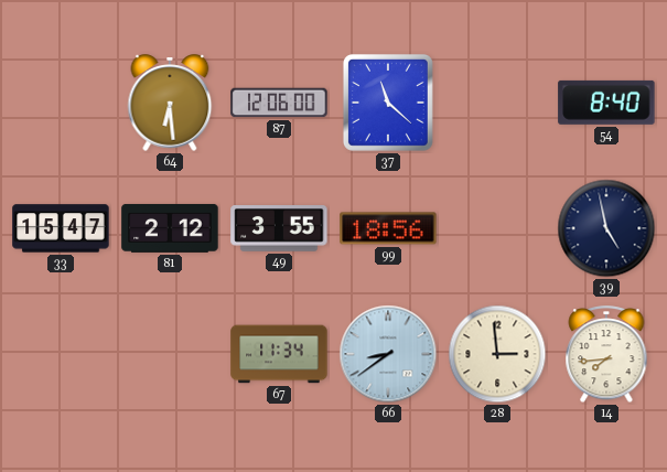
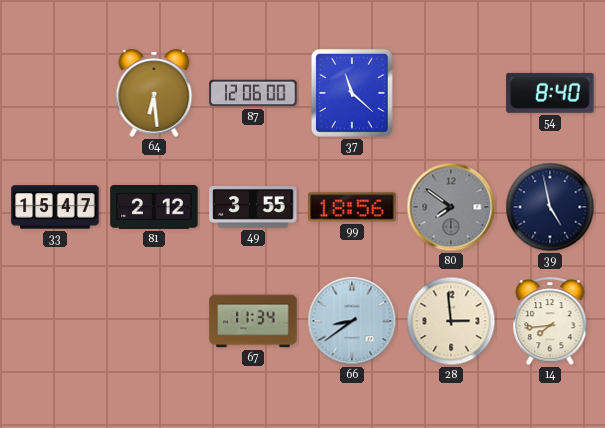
80: none -> 7:51
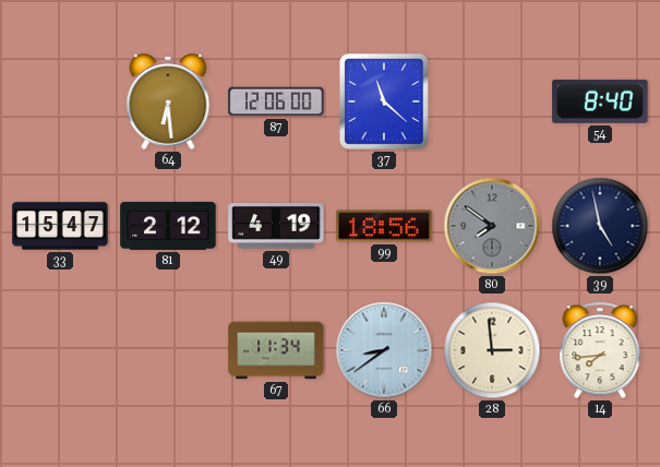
49: 3:55 -> 4:19
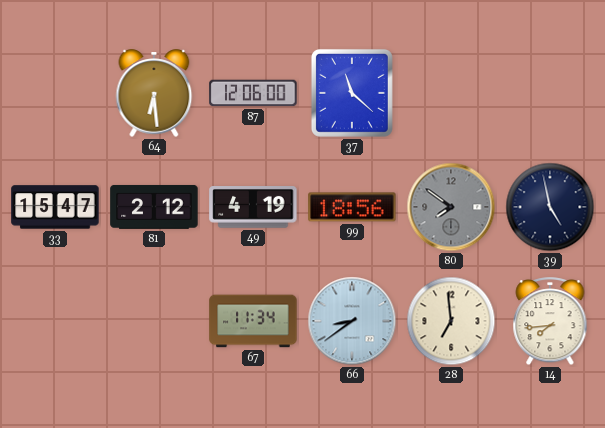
54: 8:40 -> none
28: 2:59 -> 6:59
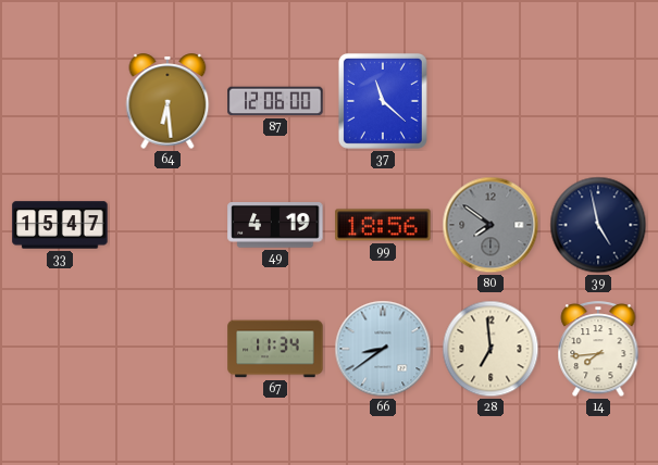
81: 2:12 -> none
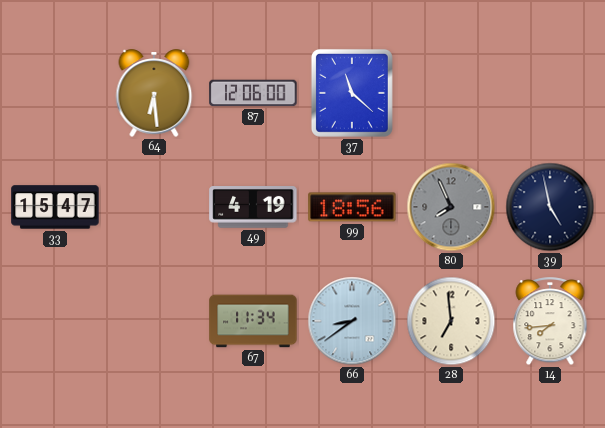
80: 7:51 -> 7:56
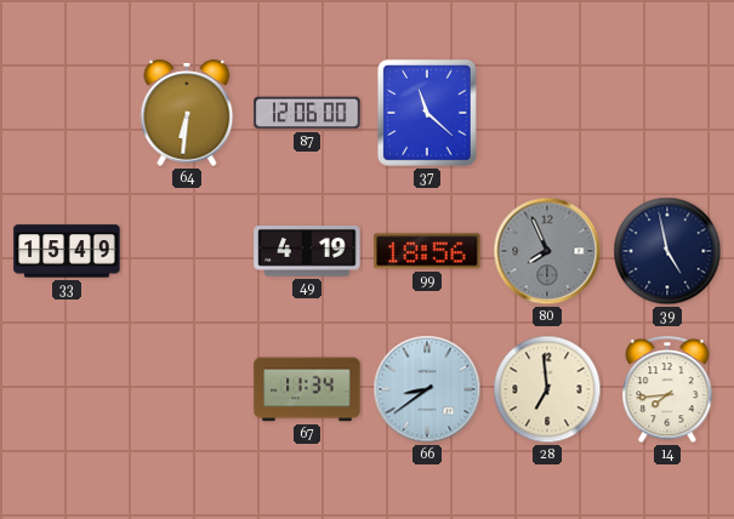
64: 6:29 -> 6:31
33: 15:47 -> 15:49
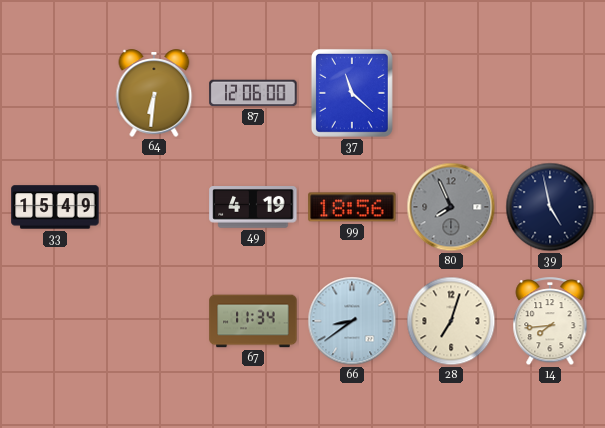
28: 6:59 -> 7:03
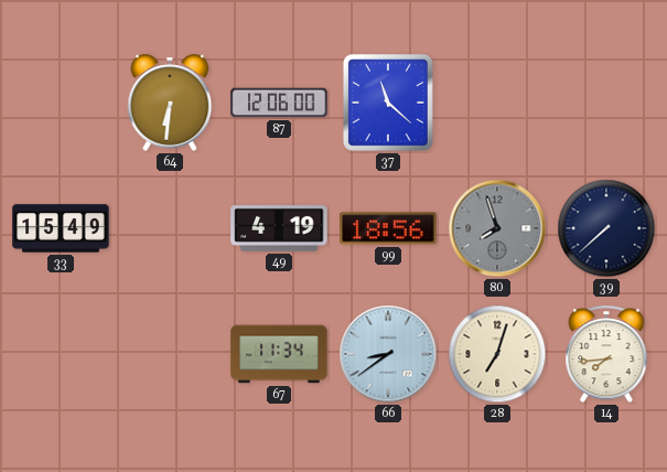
80: 7:56 -> 7:57
39: 4:58 -> 7:38
